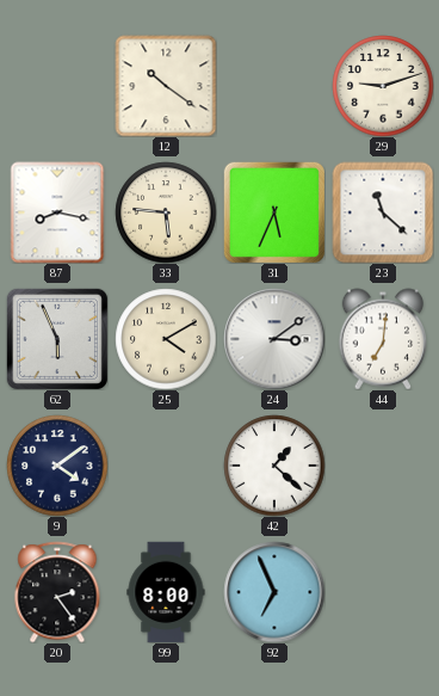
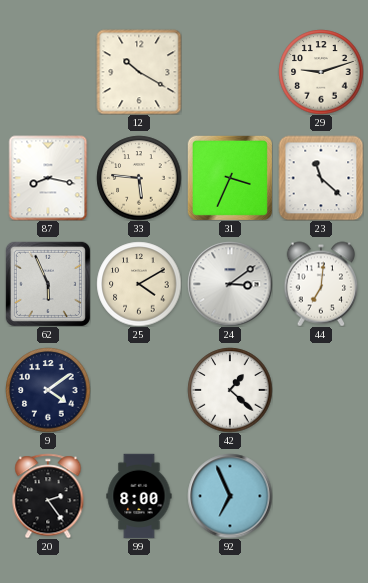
12: 10:21 -> 10:20
31: 5:34 -> 3:34
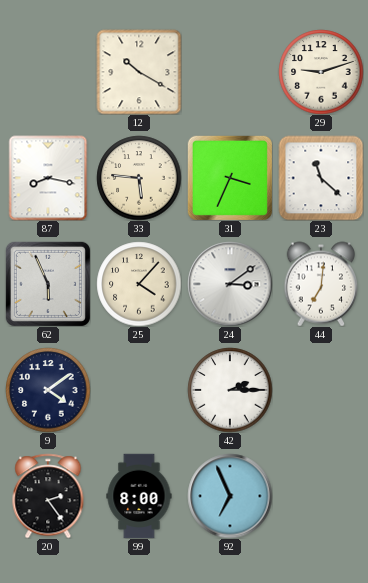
25: 4:10 -> 4:07
42: 1:22 -> 2:15
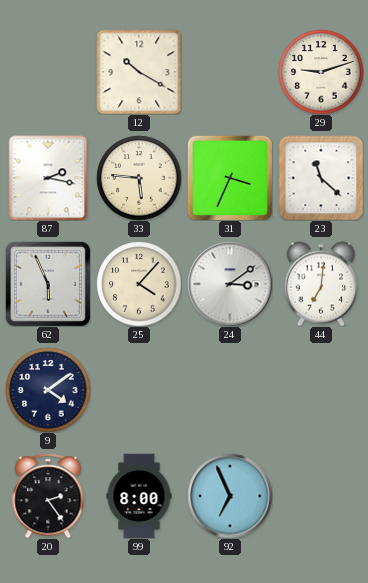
87: 8:17 -> 2:17
42: 2:15 -> none
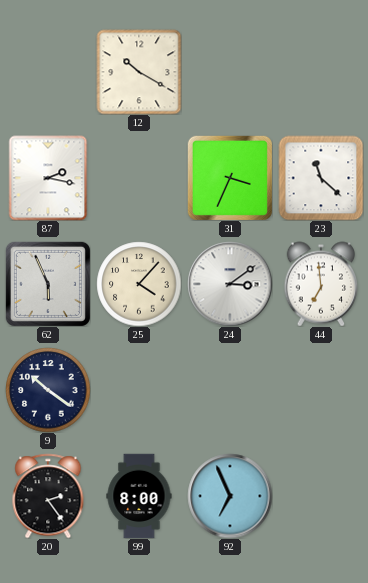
29: 9:12 -> none
33: 5:46 -> none
44: 7:01 -> 6:59
9: 4:09 -> 10:21
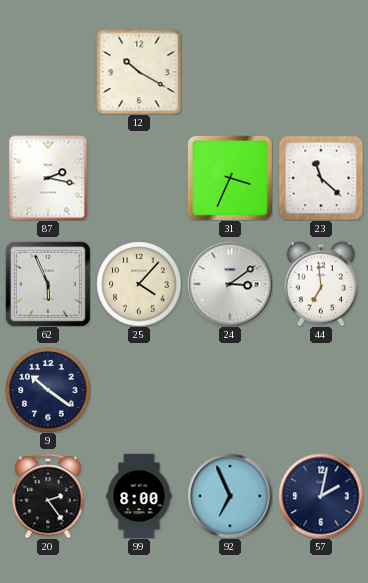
57: none -> 2:02
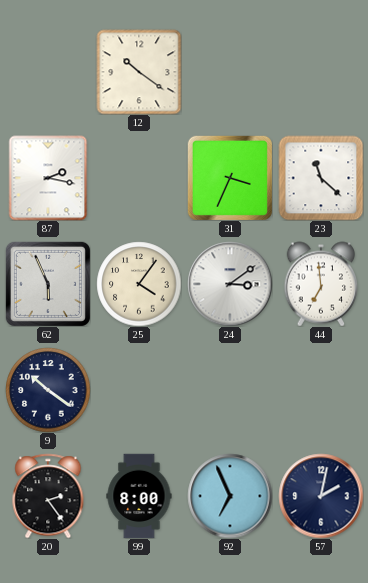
12: 10:20 -> 10:21
25: 4:07 -> 4:06
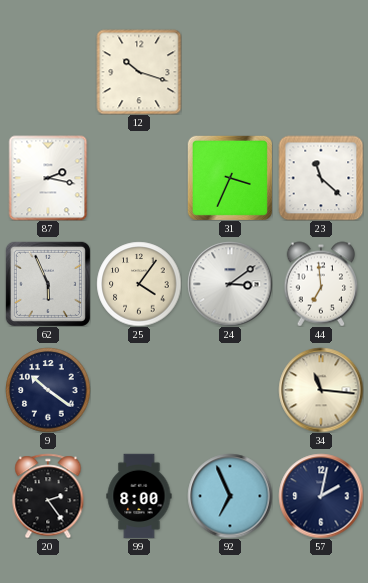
12: 10:21 -> 10:18
34: none -> 11:16
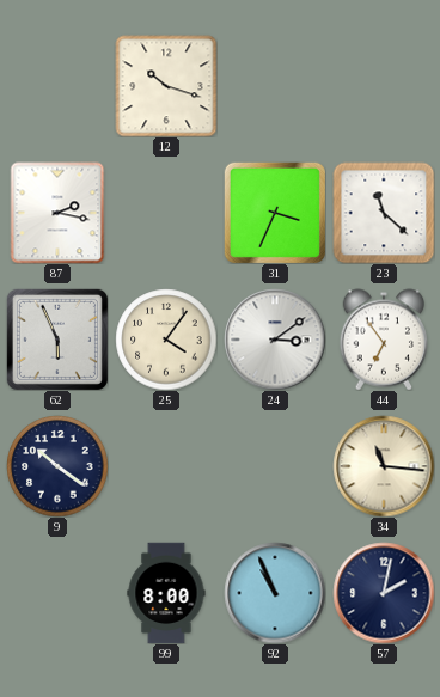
44: 6:59 -> 6:54
20: 2:24 -> none
92: 6:56 -> 10:56
